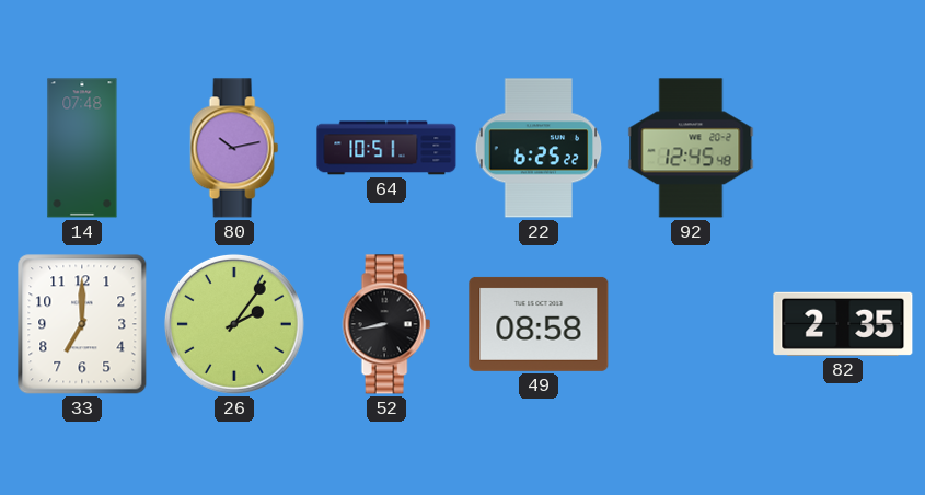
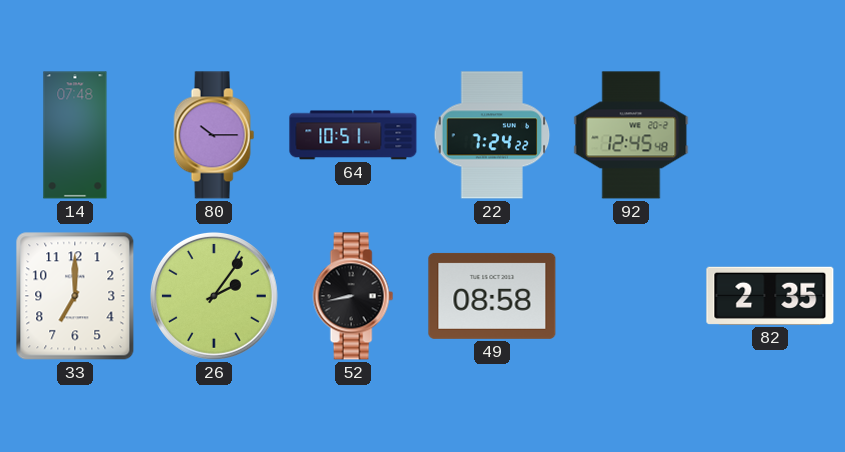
80: 10:13 -> 10:15
22: 6:25 -> 7:24
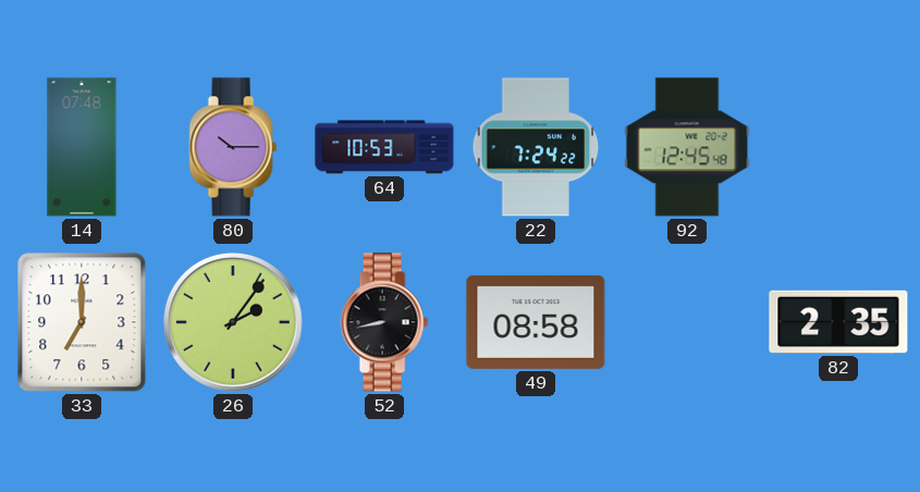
64: 10:51 -> 10:53
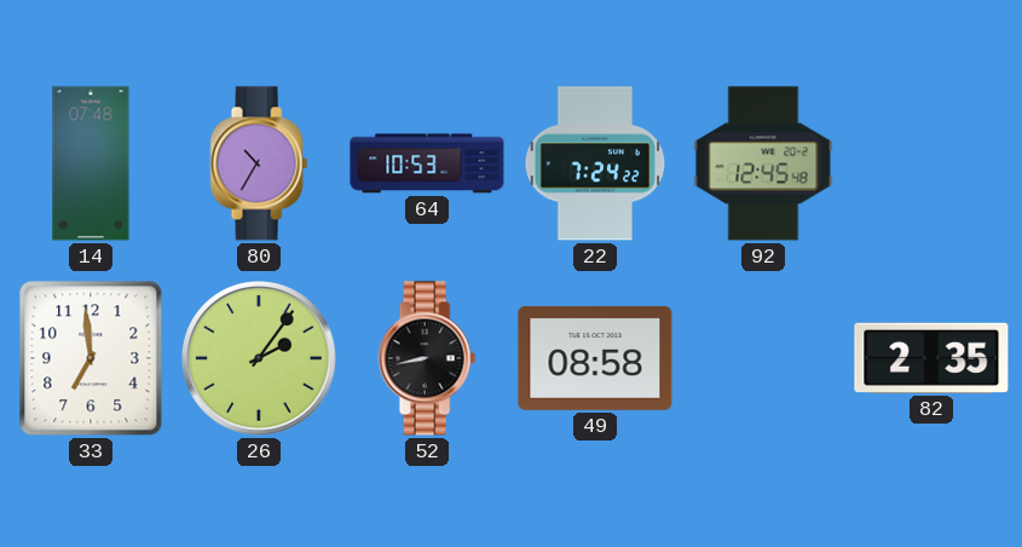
80: 10:15 -> 10:35
33: 7:00 -> 6:59
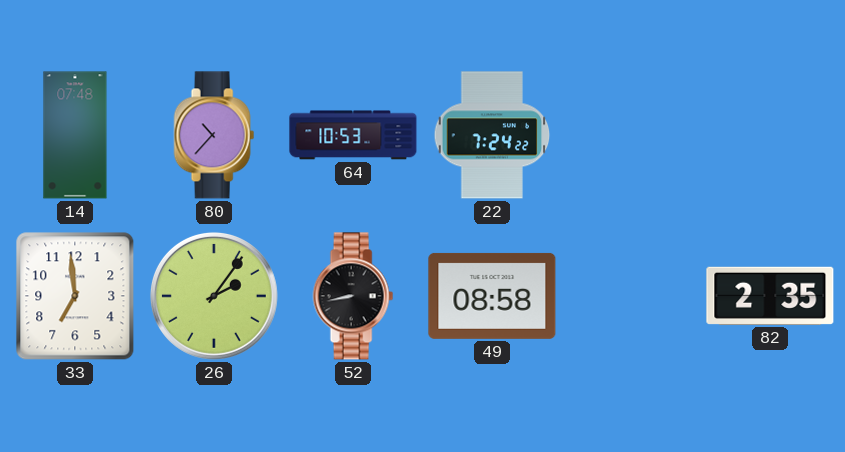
80: 10:35 -> 10:37
92: 12:45 -> none
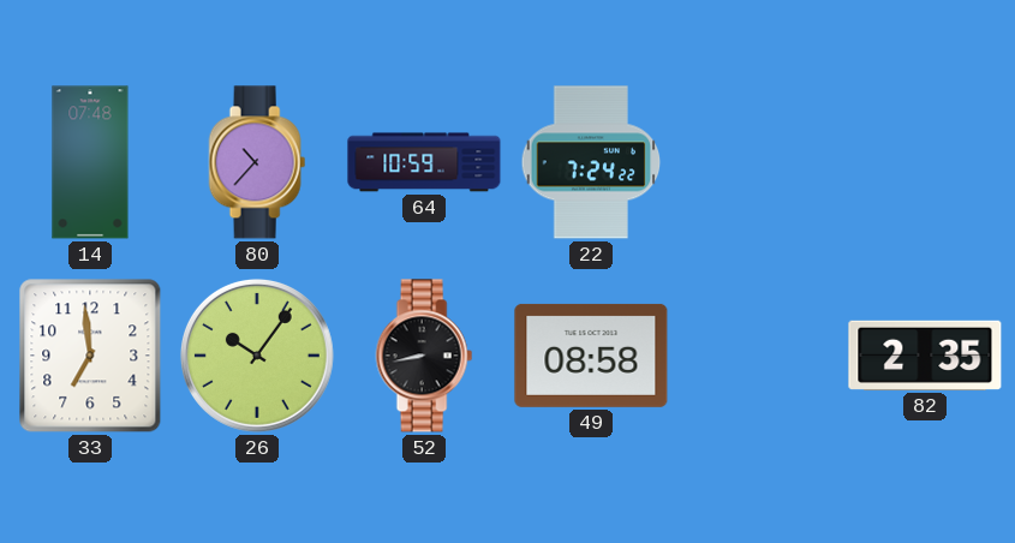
64: 10:53 -> 10:59
26: 2:06 -> 10:06
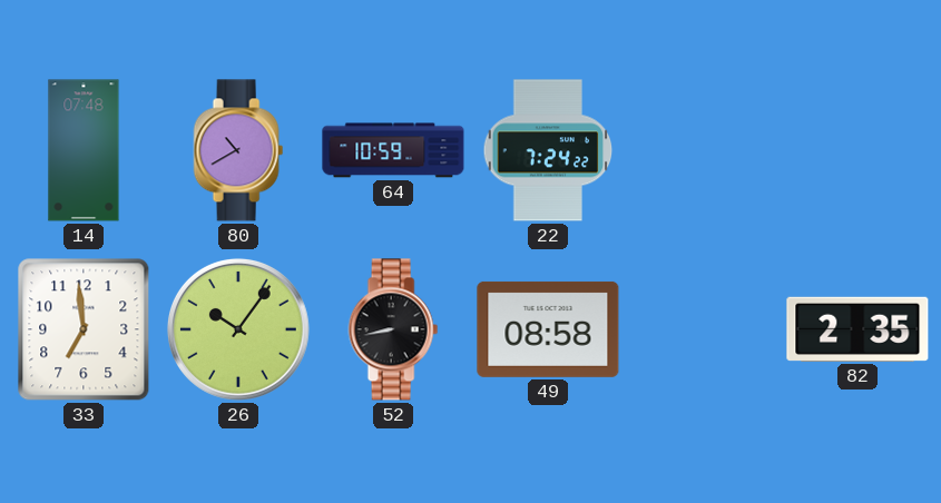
80: 10:37 -> 10:40
